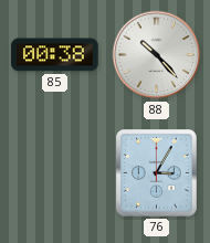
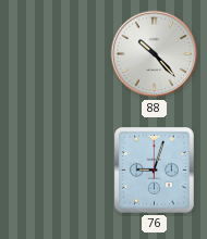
85: 00:38 -> none
76: 3:05 -> 9:03
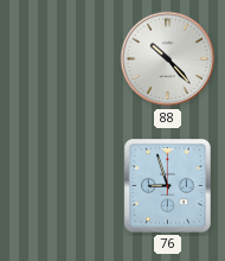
76: 9:03 -> 8:57
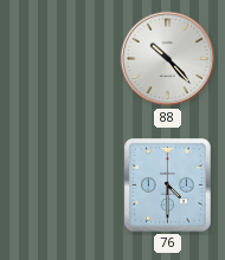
76: 8:57 -> 4:30
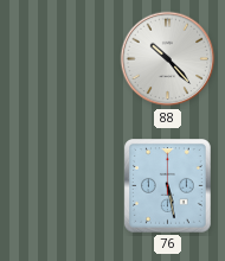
76: 4:30 -> 5:28
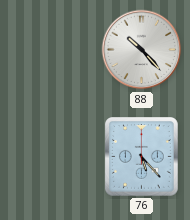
76: 5:28 -> 5:23
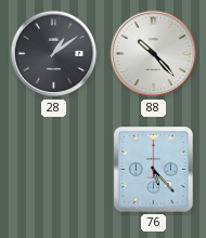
28: none -> 1:09
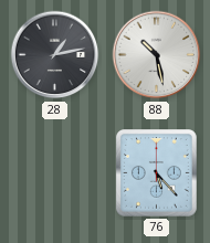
28: 1:09 -> 1:13
88: 10:23 -> 10:28
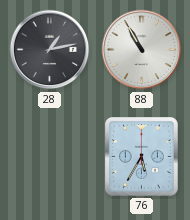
88: 10:28 -> 10:55
76: 5:23 -> 5:35
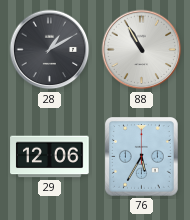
28: 1:13 -> 1:10
29: none -> 12:06
